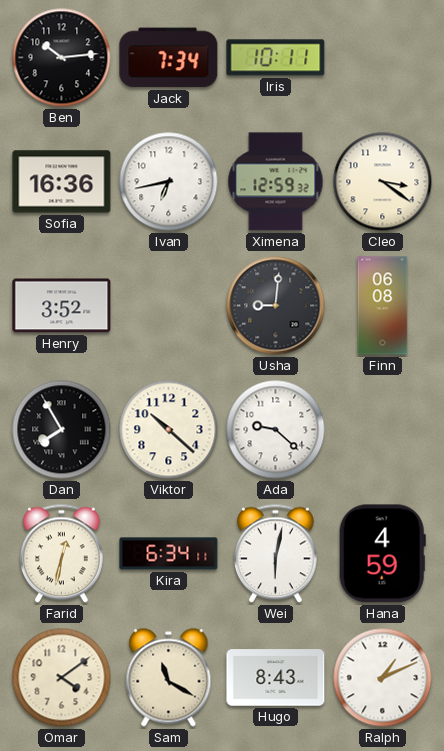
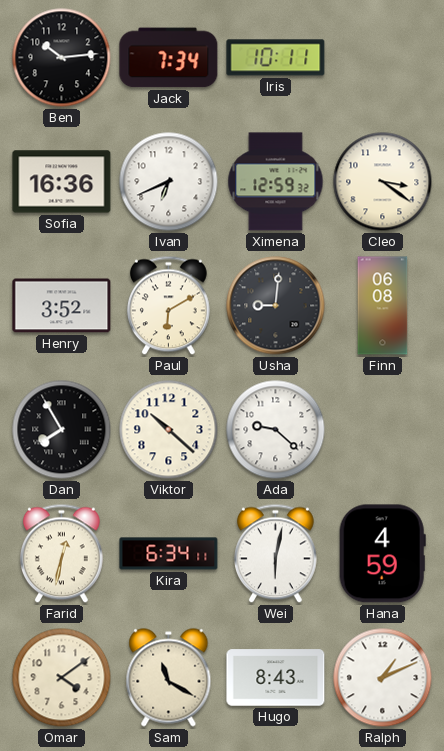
Ivan: 6:43 -> 6:41
Paul: none -> 6:10
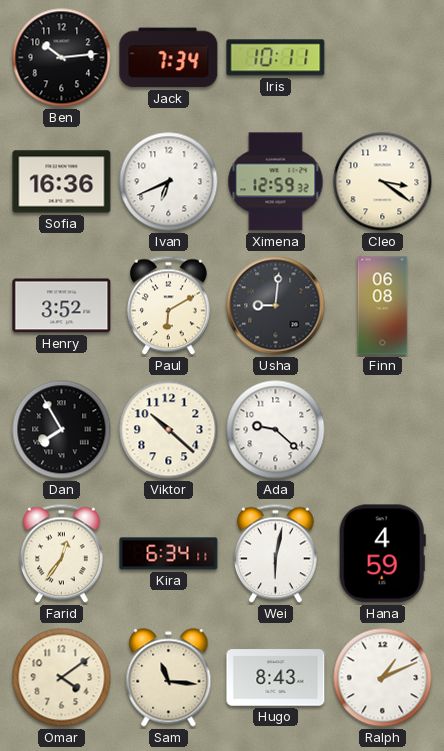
Farid: 12:32 -> 12:36
Sam: 11:20 -> 11:16
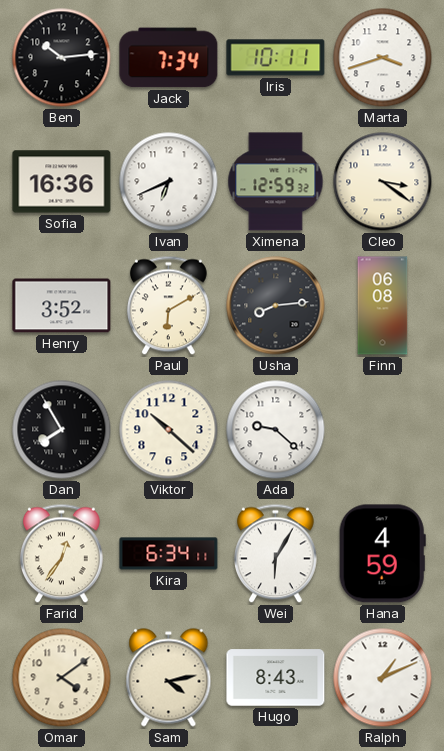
Marta: none -> 3:42
Usha: 9:01 -> 8:14
Wei: 6:02 -> 6:05
Sam: 11:16 -> 4:13
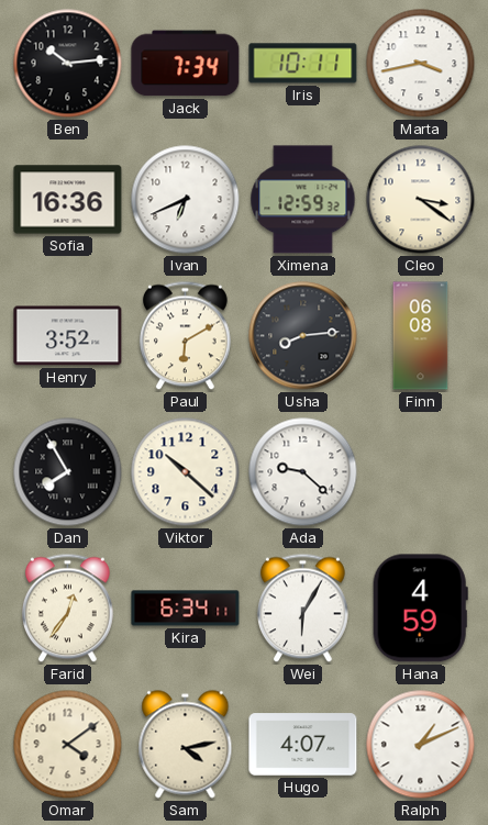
Marta: 3:42 -> 3:43
Hugo: 8:43 -> 4:07
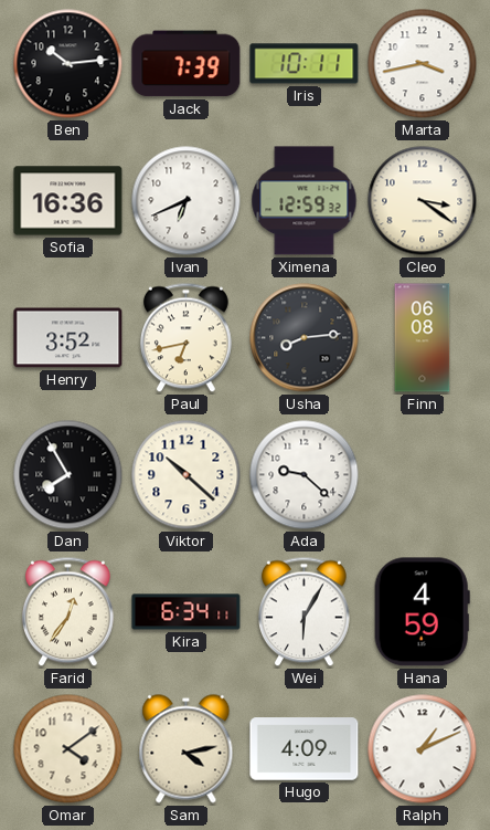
Jack: 7:34 -> 7:39
Paul: 6:10 -> 6:43
Hugo: 4:07 -> 4:09
